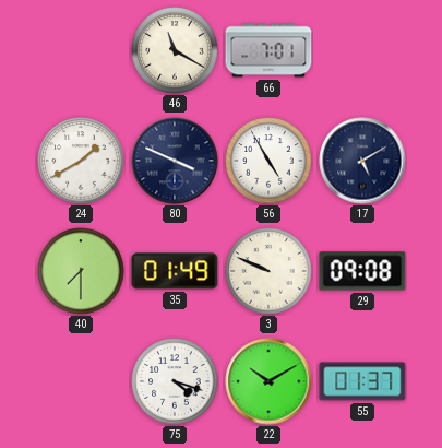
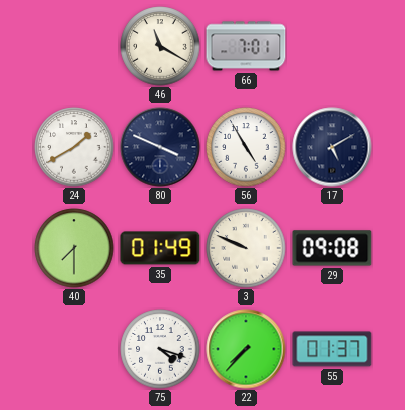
22: 10:10 -> 7:37
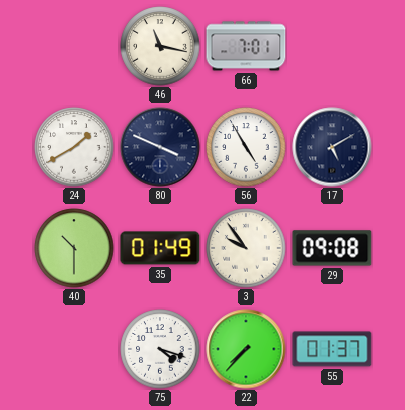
46: 11:20 -> 11:17
40: 7:30 -> 10:30
3: 9:49 -> 9:54
